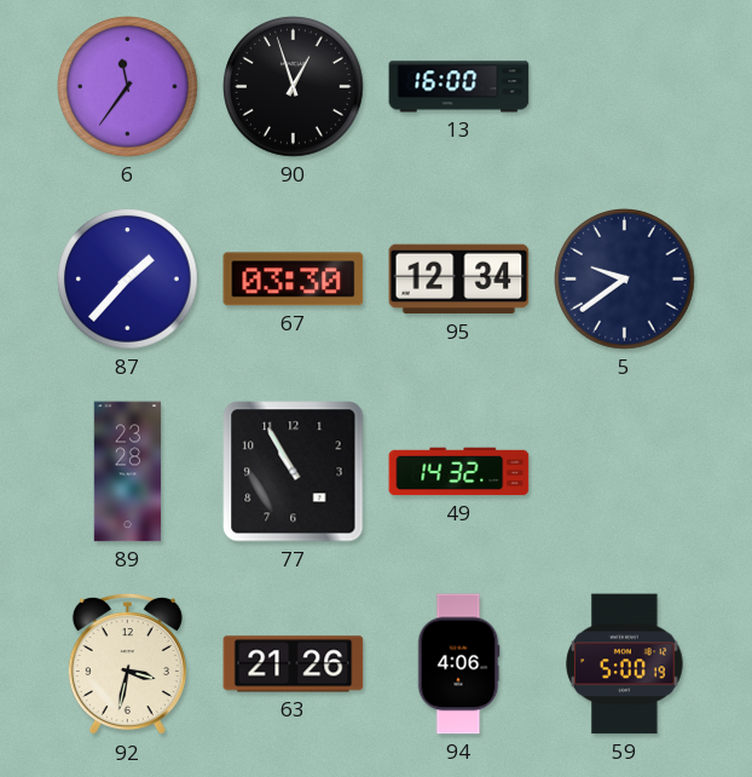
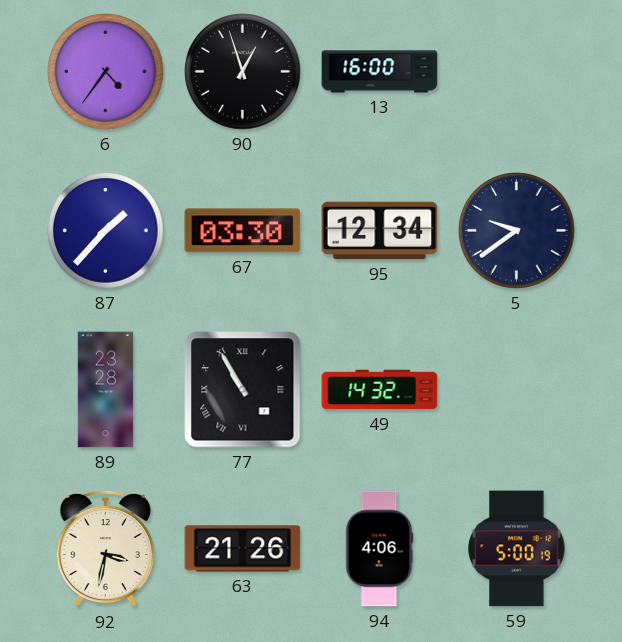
6: 11:36 -> 4:36
77 numerals: Arabic -> Roman
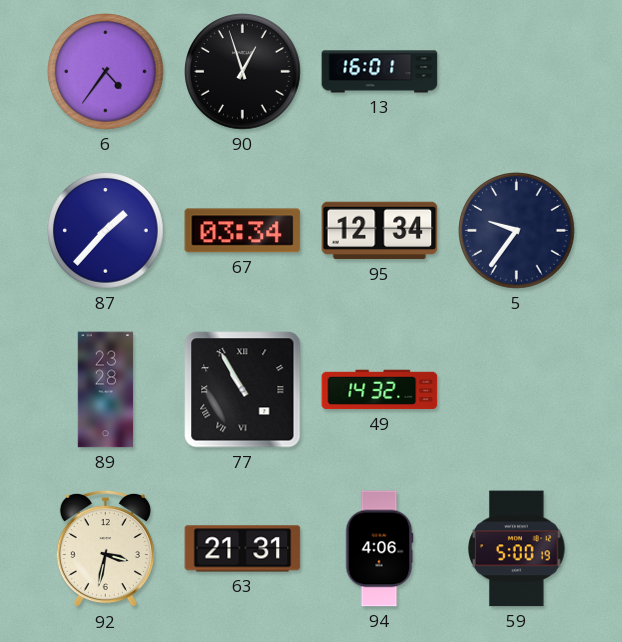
13: 16:00 -> 16:01
67: 03:30 -> 03:34
5: 9:39 -> 9:36
63: 21:26 -> 21:31
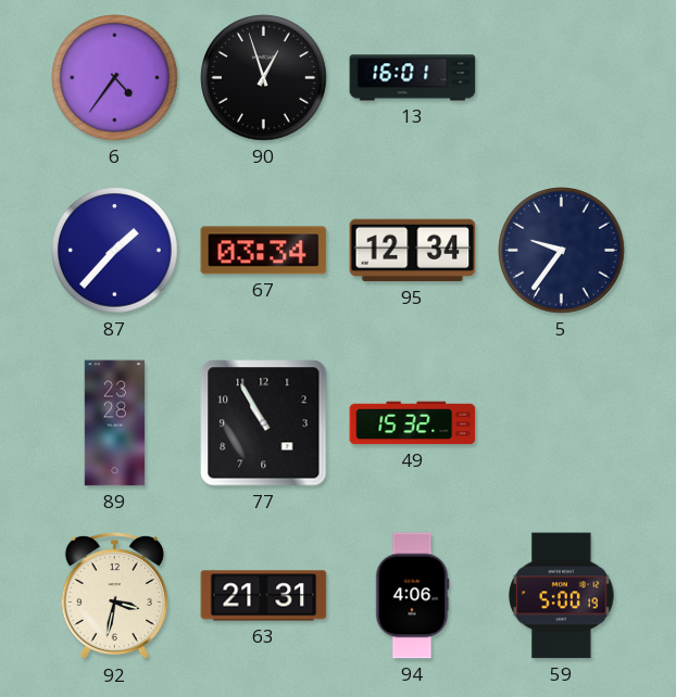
77 numerals: Roman -> Arabic
49: 14:32 -> 15:32
